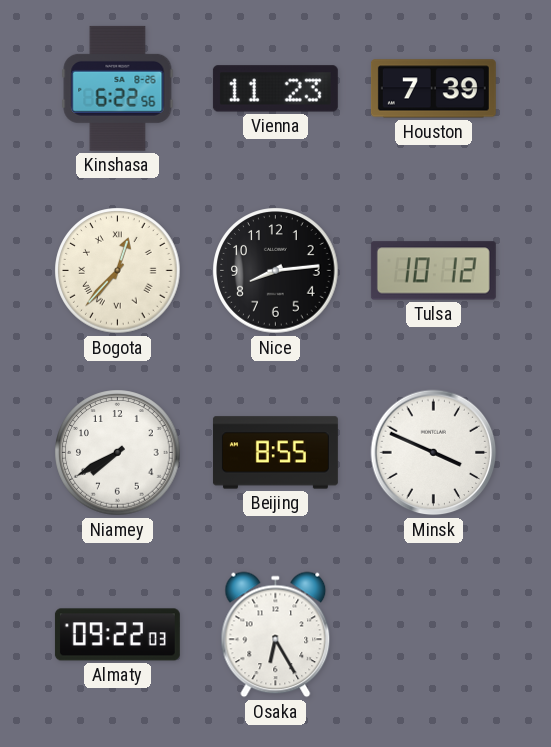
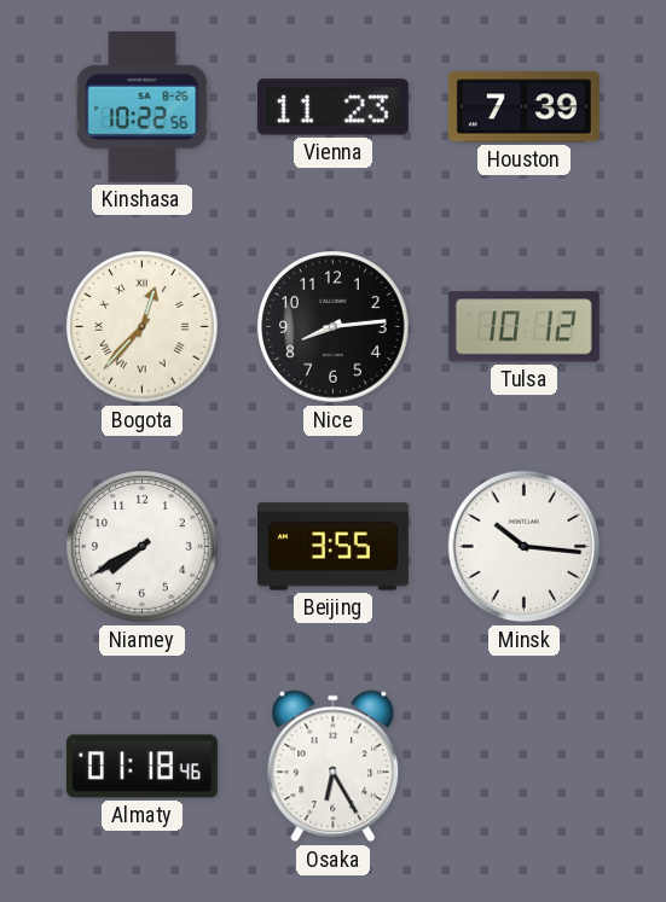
Kinshasa: 6:22 -> 10:22
Beijing: 8:55 -> 3:55
Minsk: 3:49 -> 10:16
Almaty: 09:22 -> 01:18
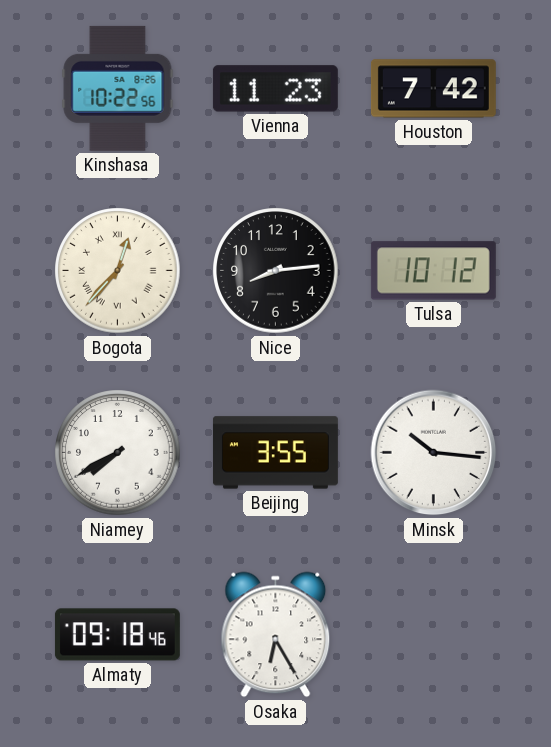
Houston: 7:39 -> 7:42
Almaty: 01:18 -> 09:18
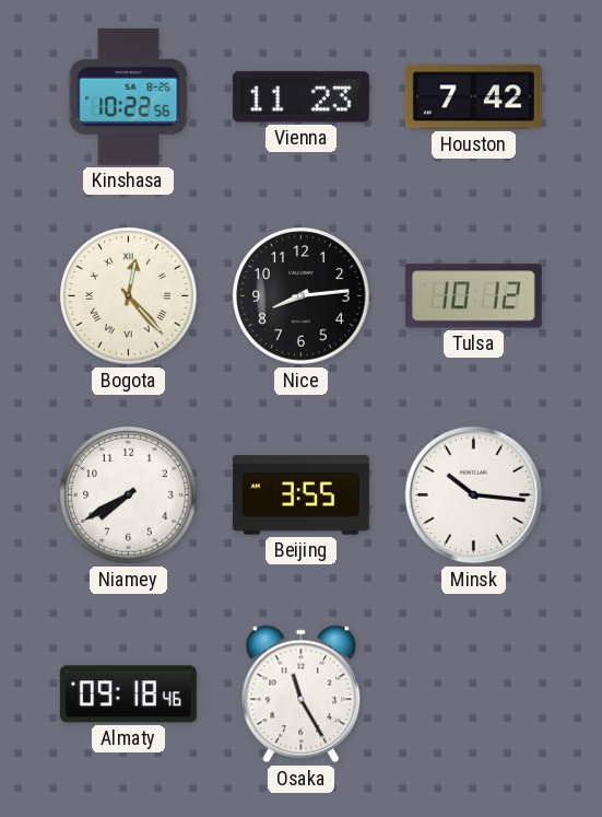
Bogota: 12:37 -> 12:23
Osaka: 6:25 -> 11:25
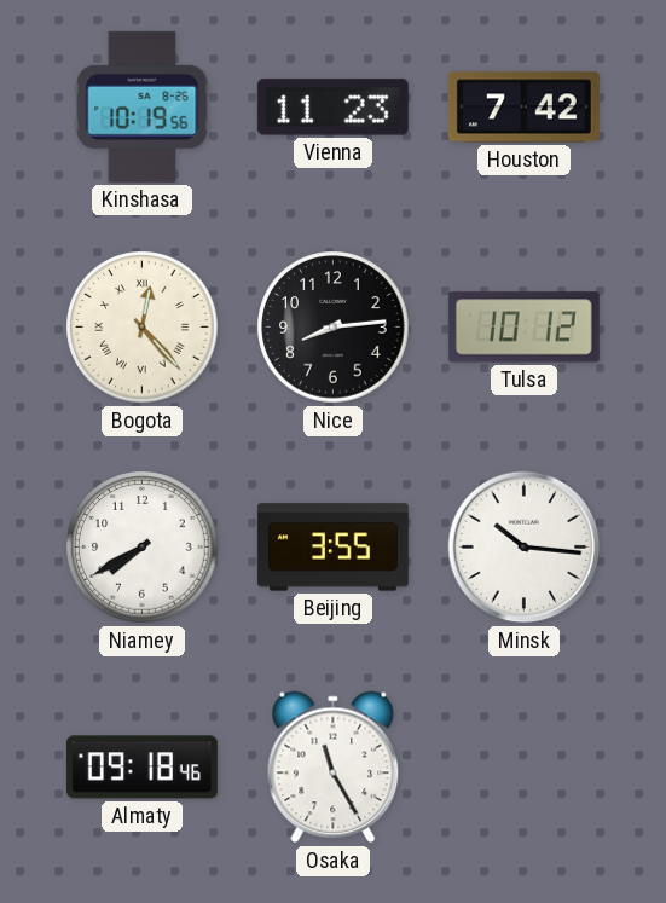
Kinshasa: 10:22 -> 10:19
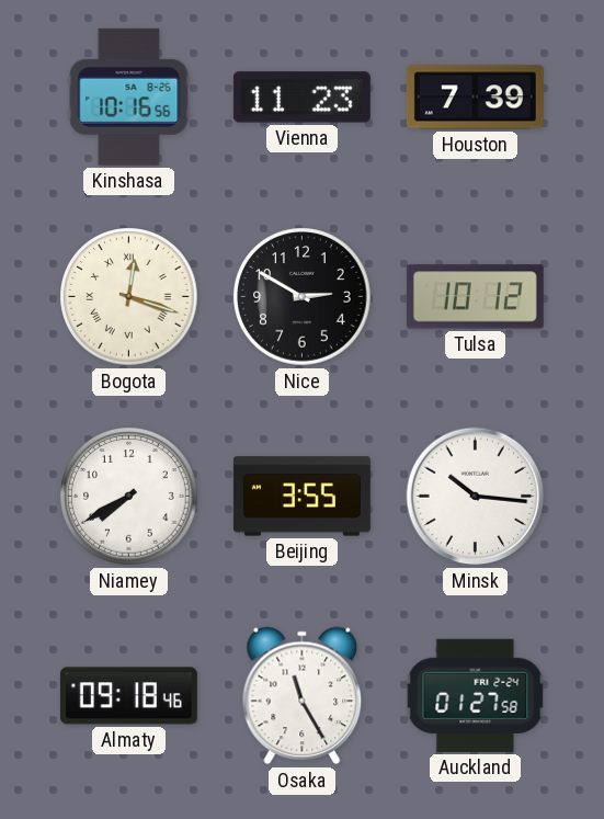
Kinshasa: 10:19 -> 10:16
Houston: 7:42 -> 7:39
Bogota: 12:23 -> 12:18
Nice: 8:14 -> 2:50
Auckland: none -> 01:27
